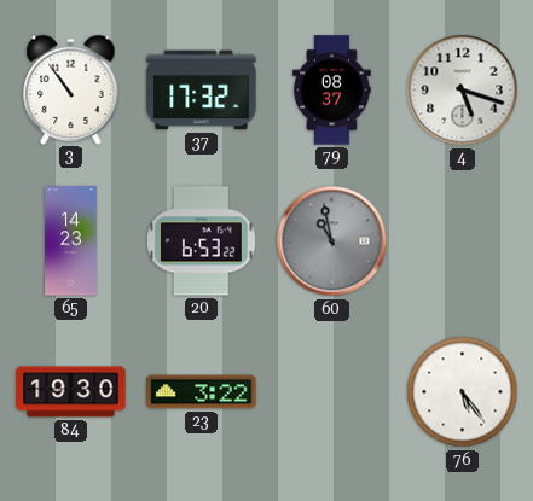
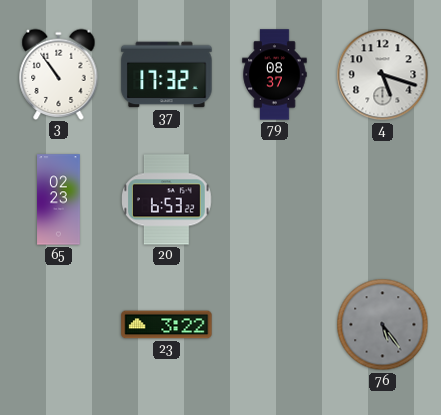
65: 14:23 -> 02:23
60: 10:58 -> none
84: 19:30 -> none
76 dial: white -> grey
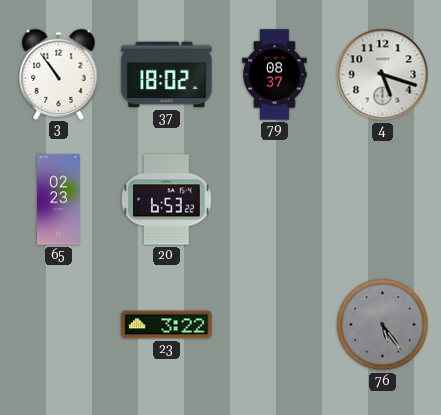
37: 17:32 -> 18:02
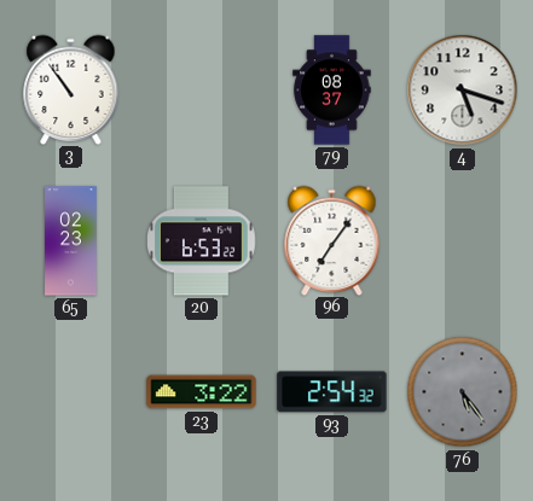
37: 18:02 -> none
96: none -> 7:06
93: none -> 2:54
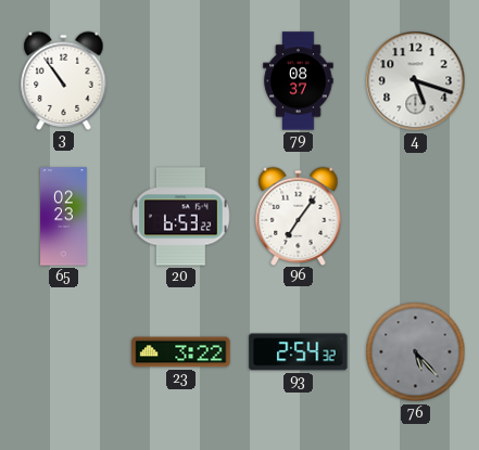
76: 5:24 -> 5:23
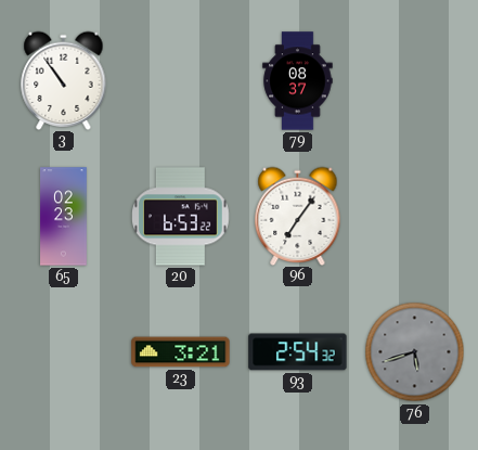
4: 5:18 -> none
23: 3:22 -> 3:21
76: 5:23 -> 5:42
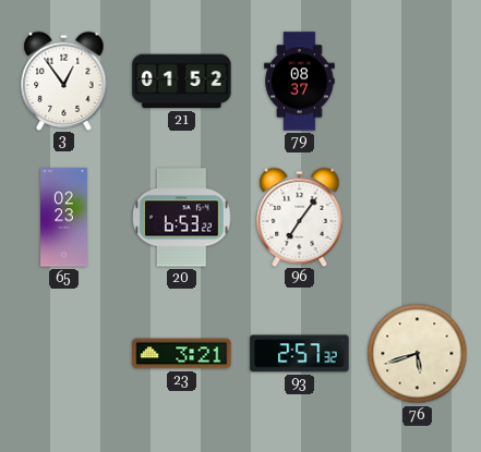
3: 10:54 -> 12:54
21: none -> 01:52
93: 2:54 -> 2:57
76 dial: grey -> cream
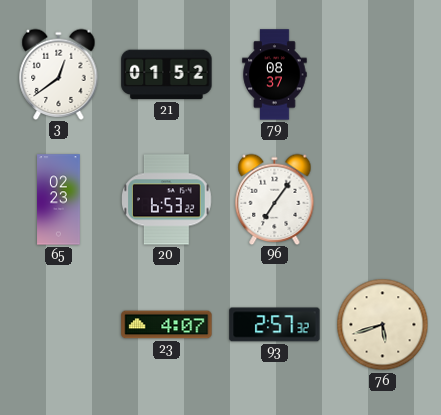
3: 12:54 -> 12:39
23: 3:21 -> 4:07
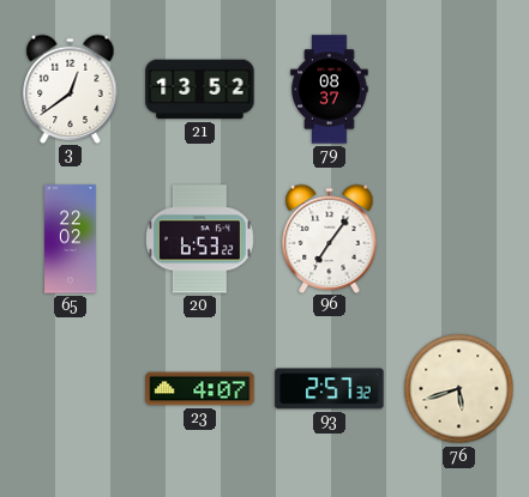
21: 01:52 -> 13:52
65: 02:23 -> 22:02
